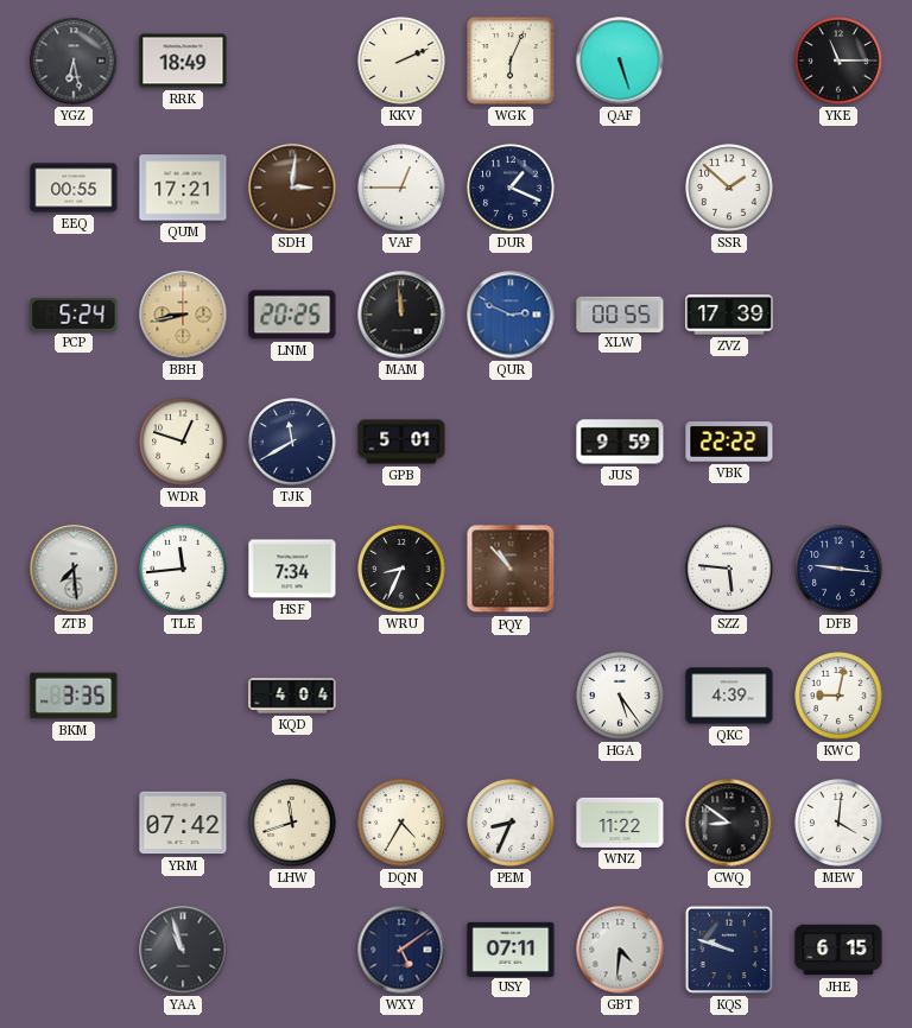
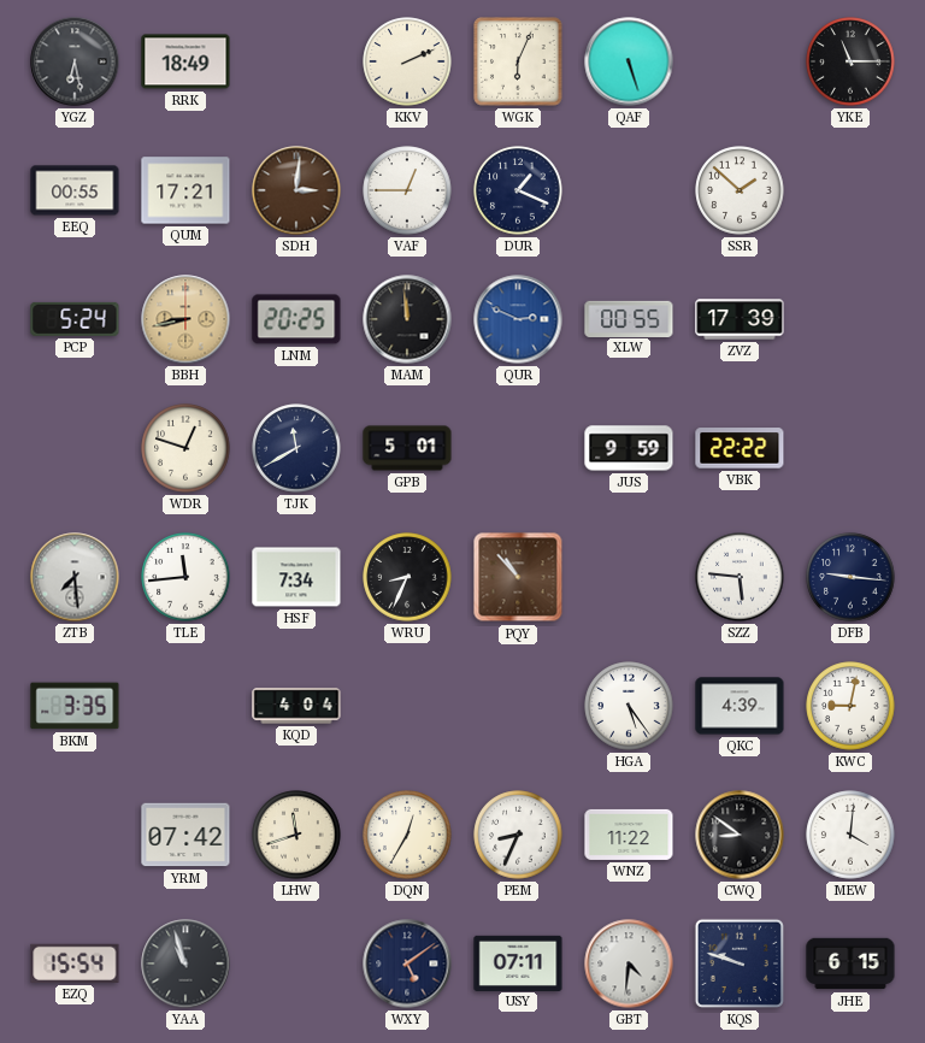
DQN: 4:35 -> 12:35
EZQ: none -> 15:54
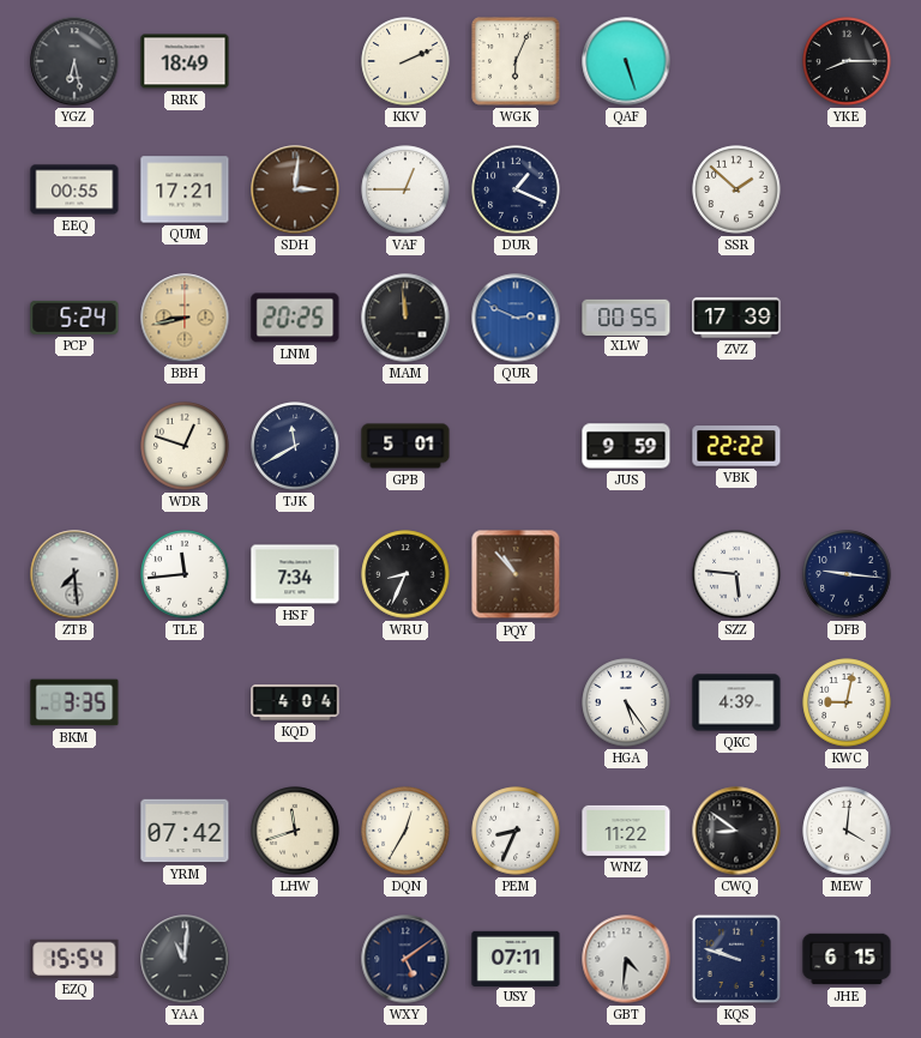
YKE: 11:15 -> 8:15
YAA: 10:57 -> 11:01
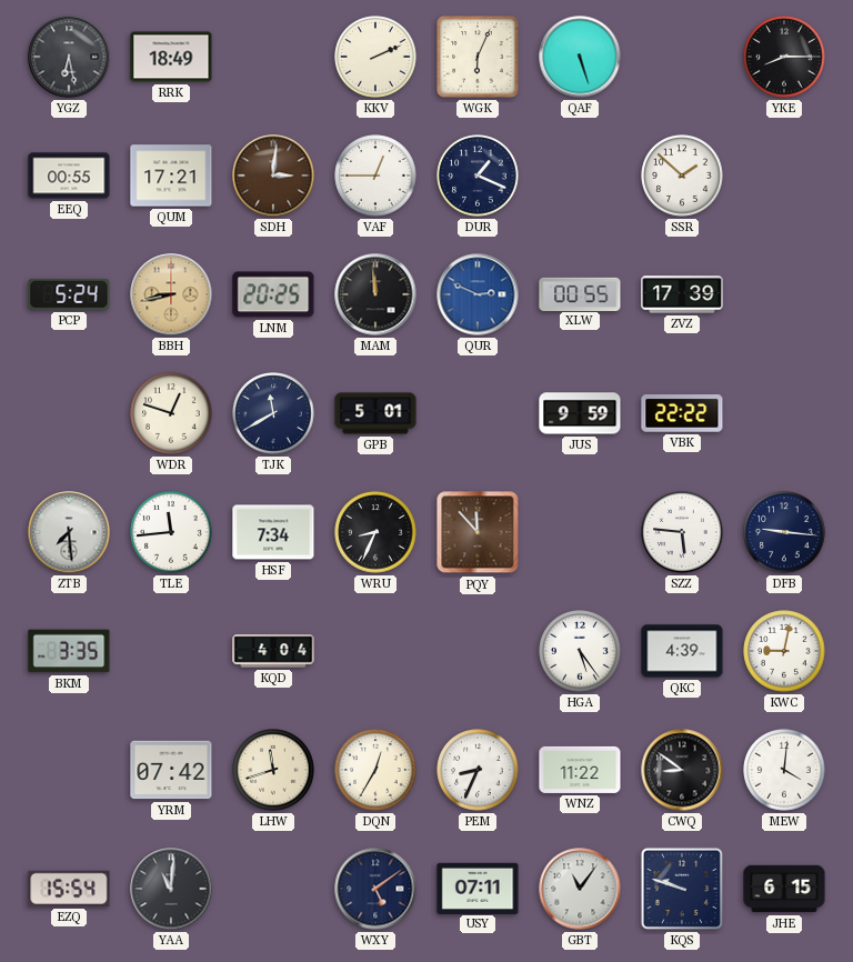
PQY: 10:53 -> 11:53
GBT: 4:31 -> 11:06
